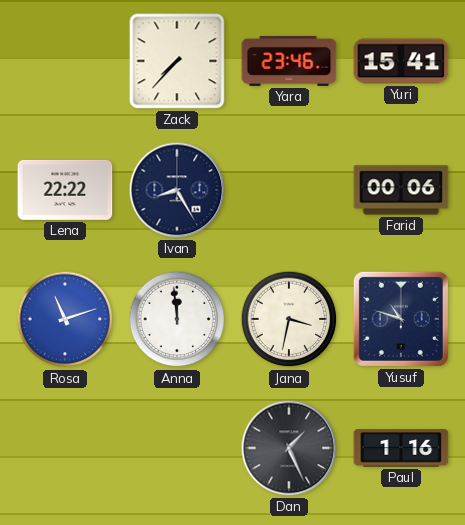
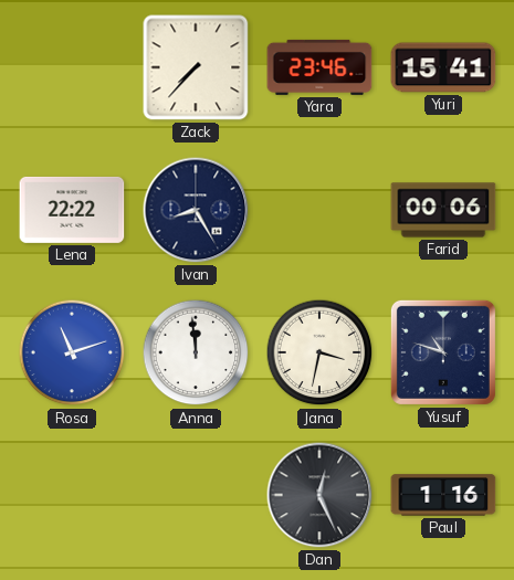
Dan: 1:26 -> 12:26
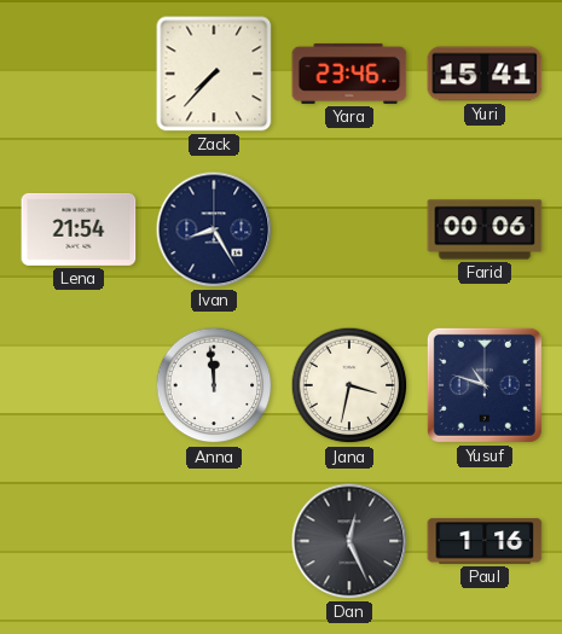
Lena: 22:22 -> 21:54
Rosa: 11:12 -> none
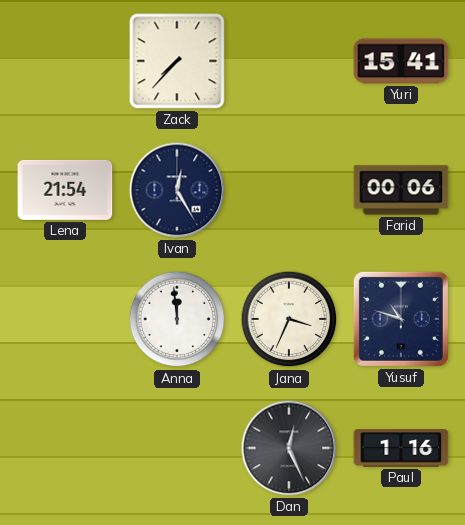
Yara: 23:46 -> none
Ivan: 8:25 -> 12:25
Jana: 3:32 -> 3:34
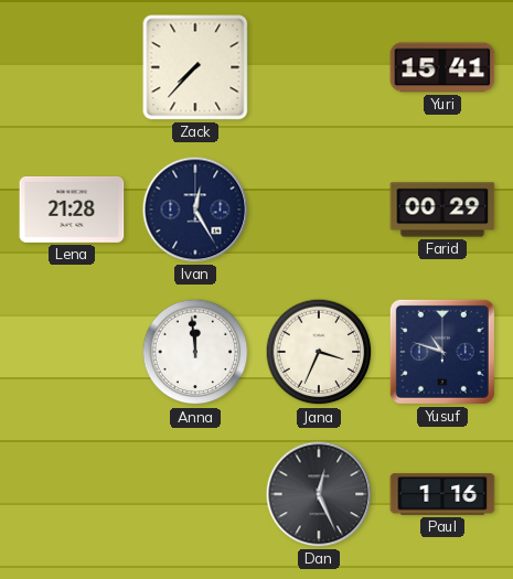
Lena: 21:54 -> 21:28
Farid: 00:06 -> 00:29
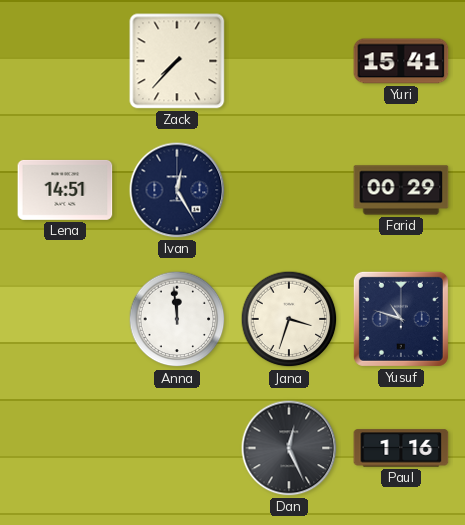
Lena: 21:28 -> 14:51
Jana: 3:34 -> 3:33
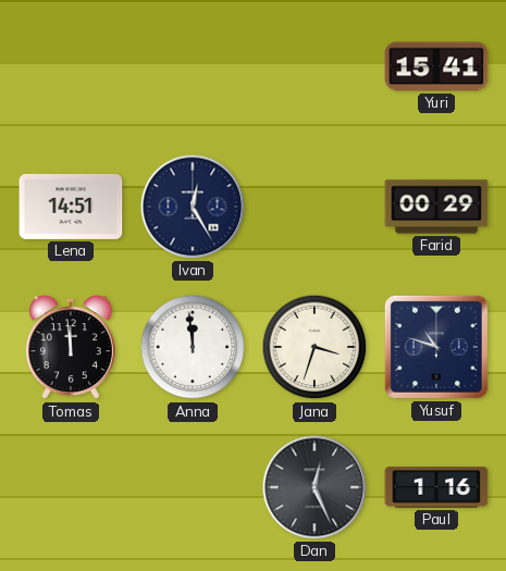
Zack: 7:37 -> none
Tomas: none -> 11:59
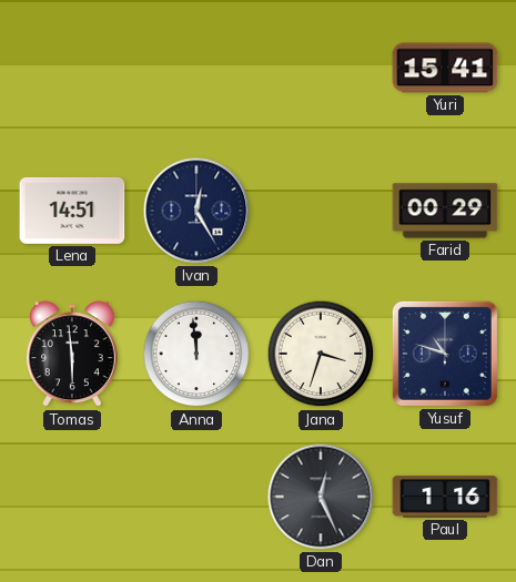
Tomas: 11:59 -> 5:59
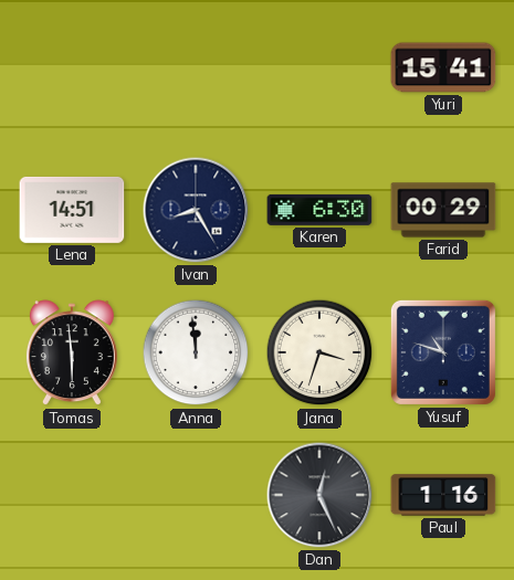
Ivan: 12:25 -> 8:25
Karen: none -> 6:30
